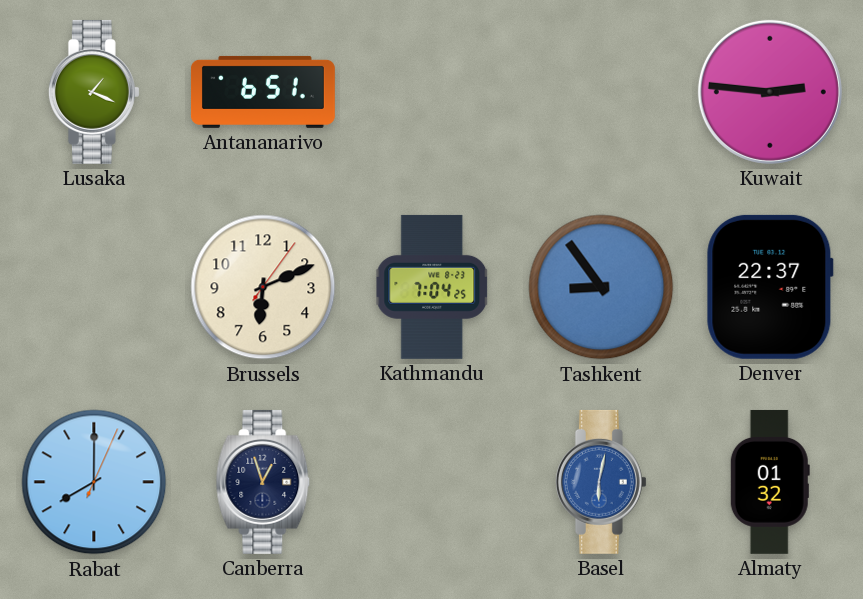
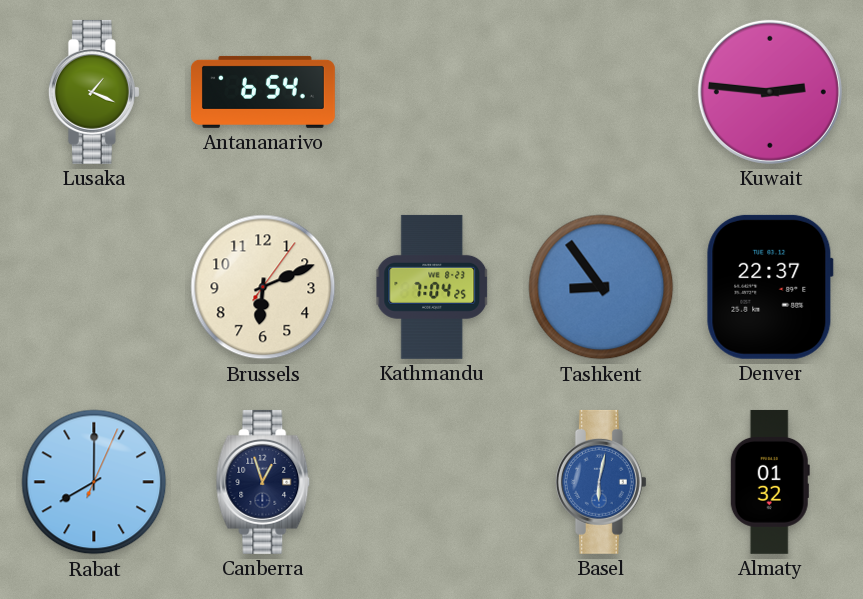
Antananarivo: 6:51 -> 6:54
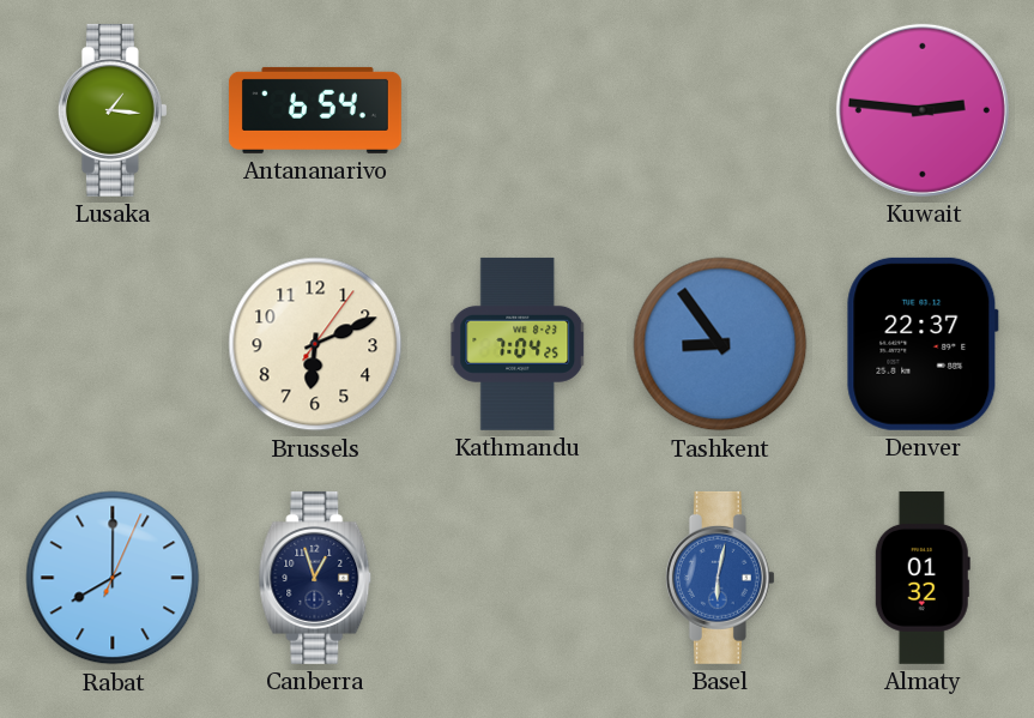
Lusaka: 1:19 -> 1:16
